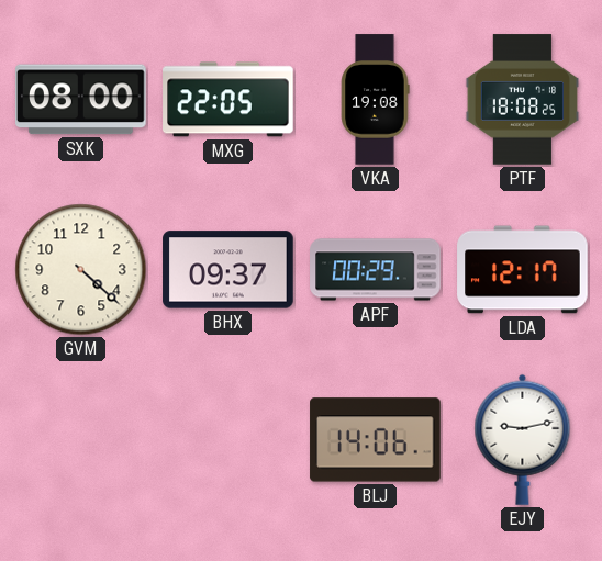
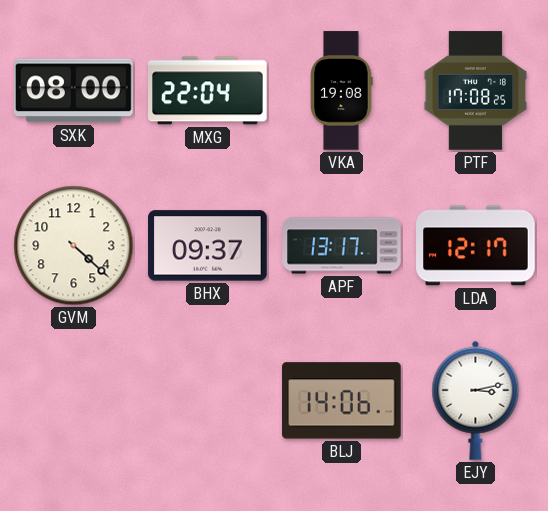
MXG: 22:05 -> 22:04
PTF: 18:08 -> 17:08
APF: 00:29 -> 13:17
EJY: 9:13 -> 3:13
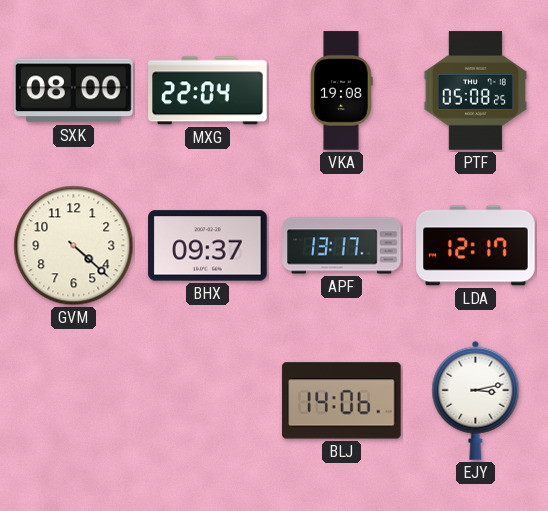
PTF: 17:08 -> 05:08
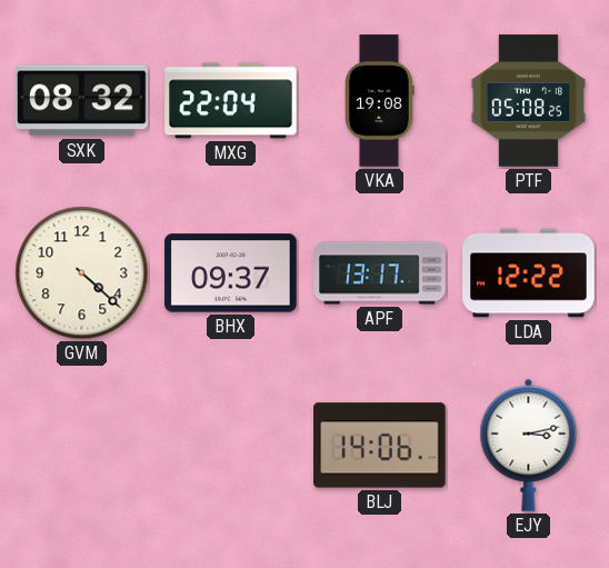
SXK: 08:00 -> 08:32
LDA: 12:17 -> 12:22
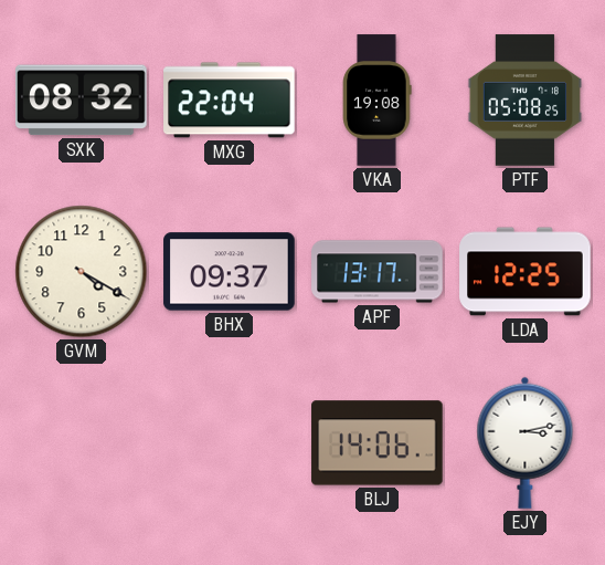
GVM: 4:22 -> 4:20
LDA: 12:22 -> 12:25
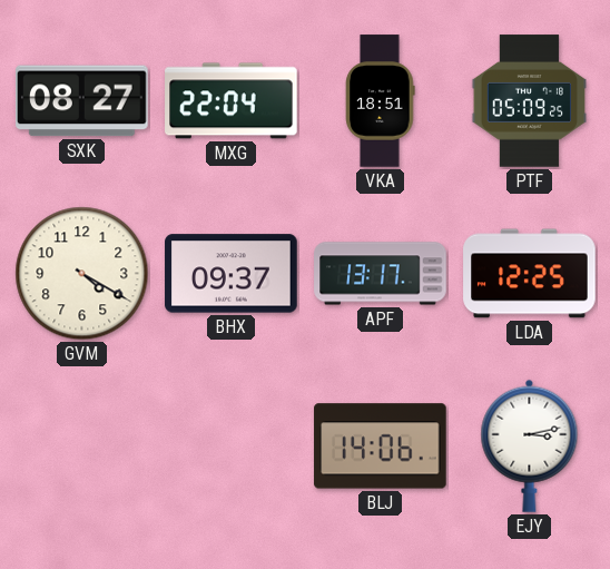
SXK: 08:32 -> 08:27
VKA: 19:08 -> 18:51
PTF: 05:08 -> 05:09
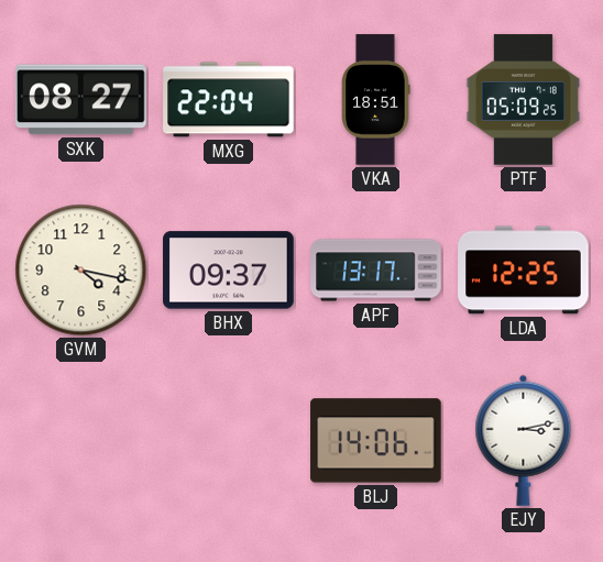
GVM: 4:20 -> 4:17
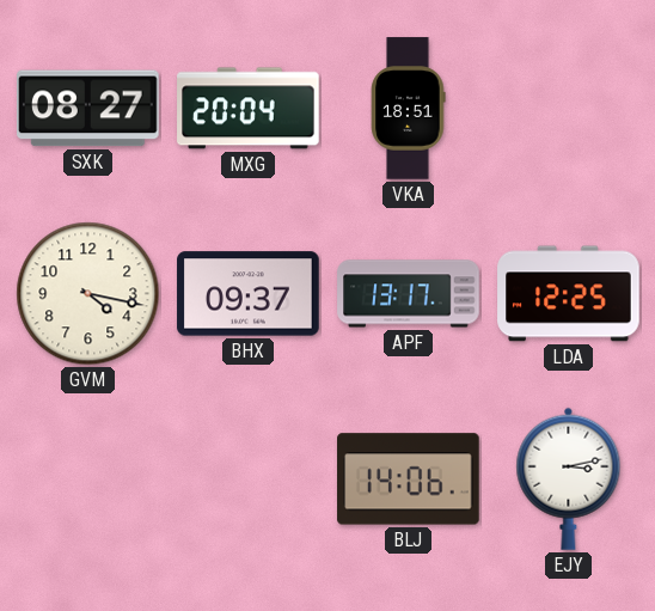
MXG: 22:04 -> 20:04
PTF: 05:09 -> none
